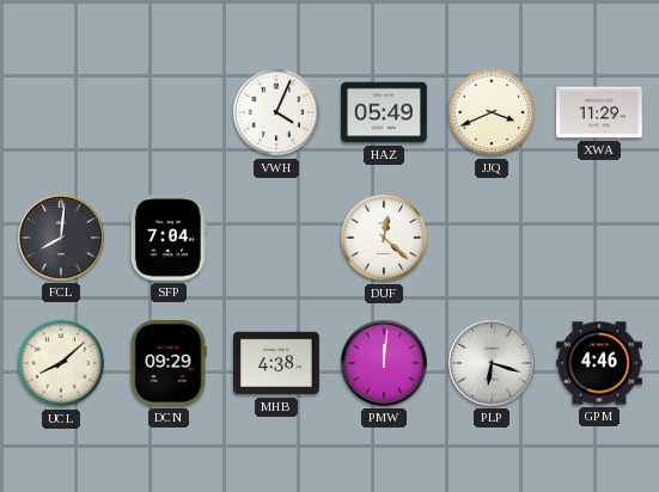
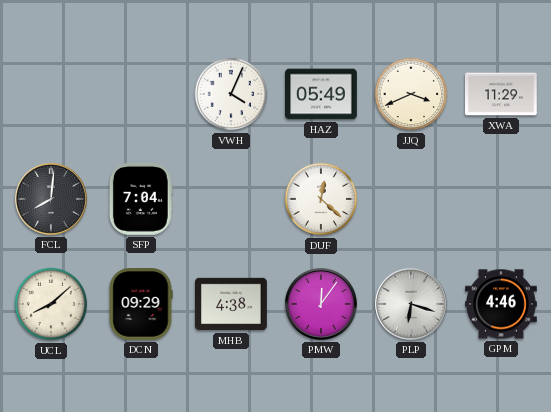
PMW: 12:01 -> 12:06
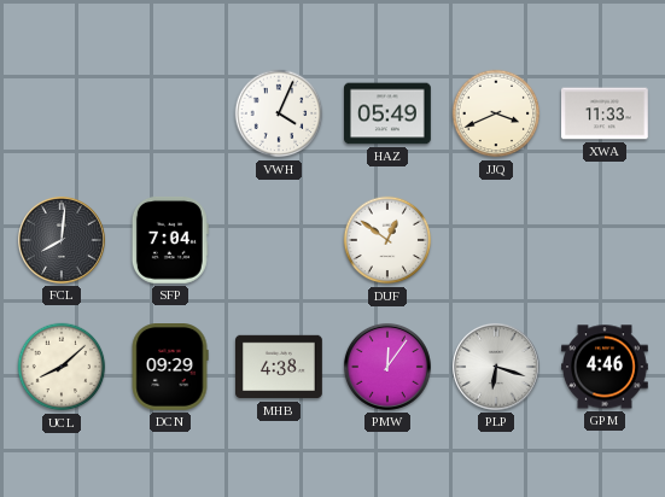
XWA: 11:29 -> 11:33
DUF: 12:22 -> 12:51
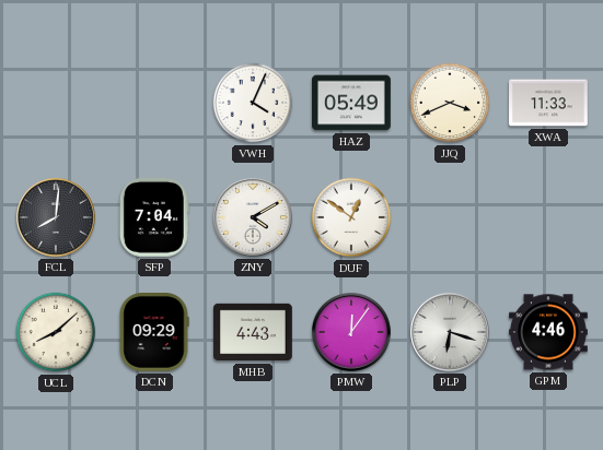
ZNY: none -> 4:10
MHB: 4:38 -> 4:43
